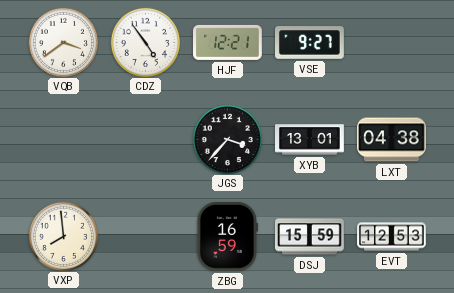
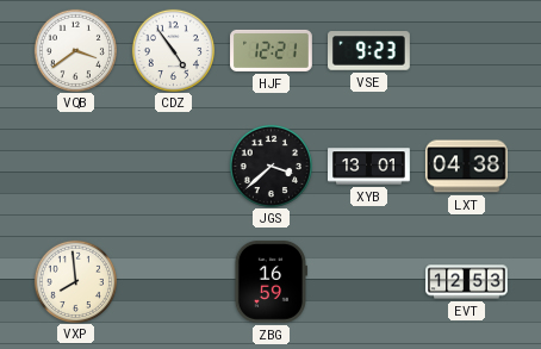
VSE: 9:27 -> 9:23
JGS: 3:37 -> 3:38
DSJ: 15:59 -> none
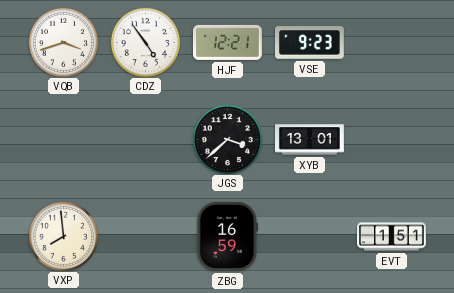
VQB: 3:39 -> 3:42
LXT: 04:38 -> none
EVT: 12:53 -> 1:51
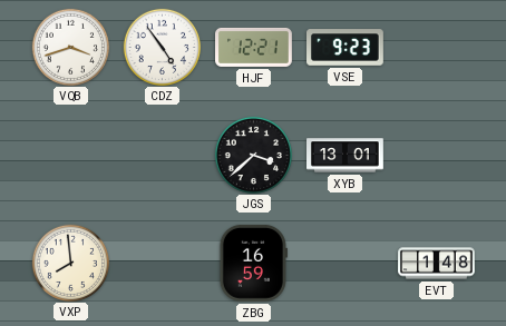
EVT: 1:51 -> 1:48
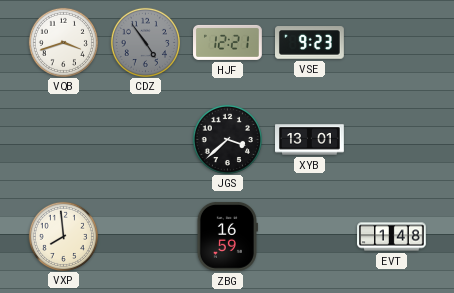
CDZ dial: white -> grey
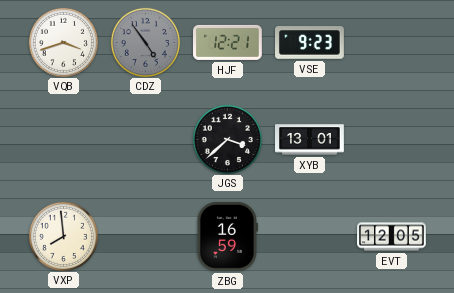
EVT: 1:48 -> 12:05
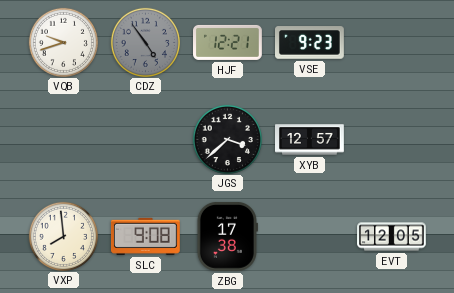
VQB: 3:42 -> 9:42
XYB: 13:01 -> 12:57
SLC: none -> 9:08
ZBG: 16:59 -> 17:38
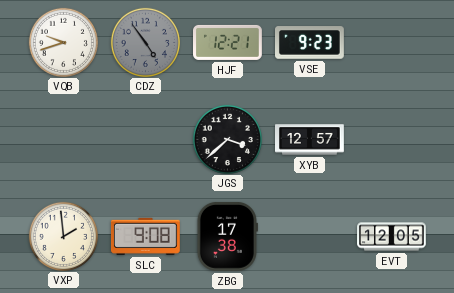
VXP: 7:59 -> 1:59
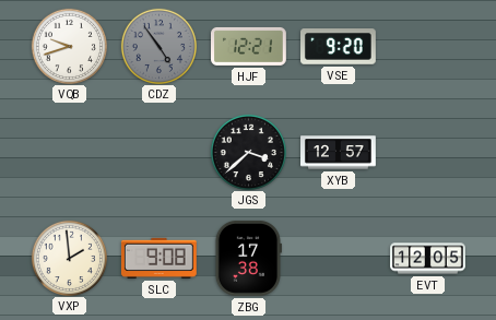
VSE: 9:23 -> 9:20
